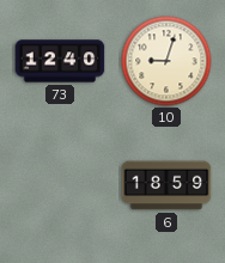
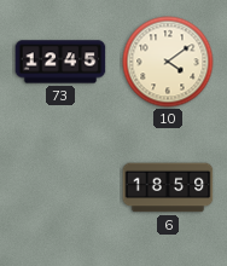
73: 12:40 -> 12:45
10: 9:03 -> 4:09
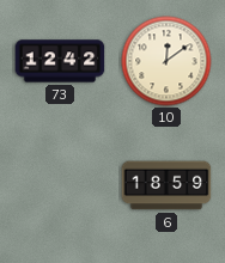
73: 12:45 -> 12:42
10: 4:09 -> 12:09
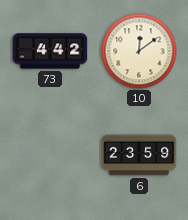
73: 12:42 -> 4:42
6: 18:59 -> 23:59
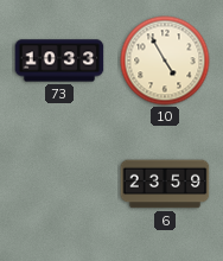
73: 4:42 -> 10:33
10: 12:09 -> 4:55
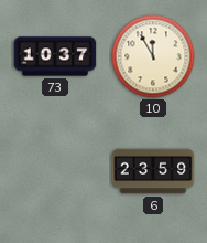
73: 10:33 -> 10:37
10: 4:55 -> 11:55
